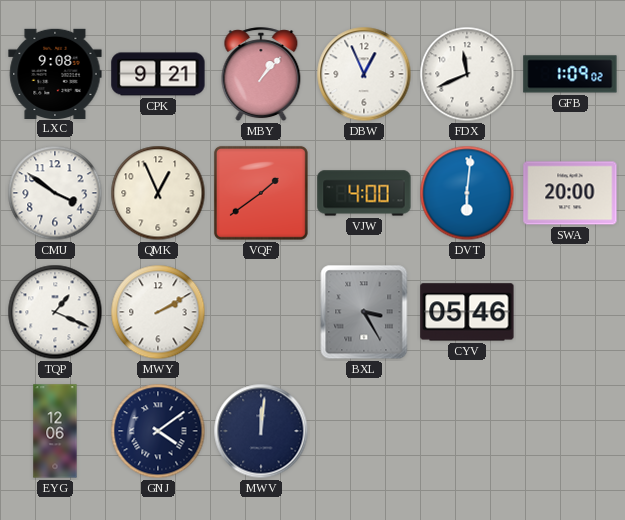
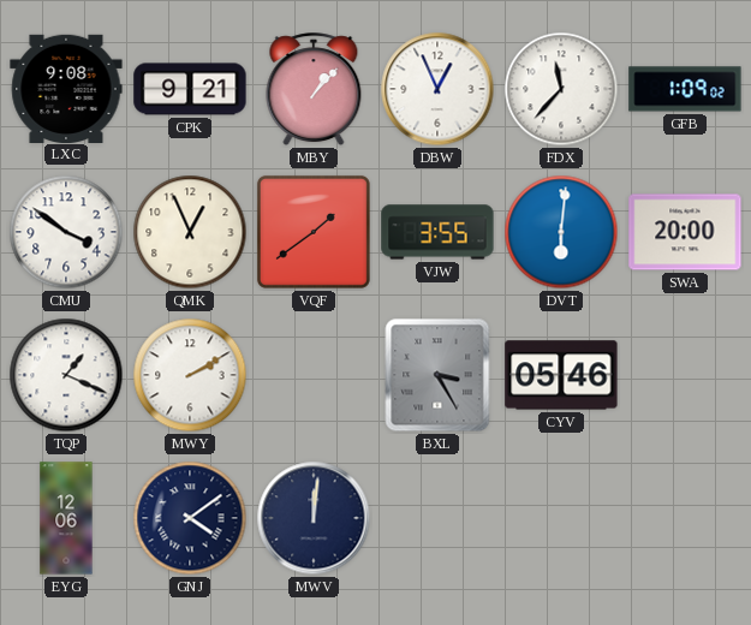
FDX: 11:41 -> 11:37
VJW: 4:00 -> 3:55
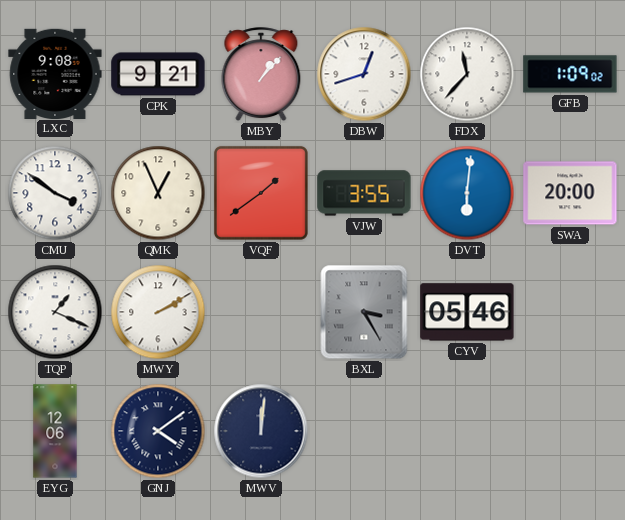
DBW: 12:56 -> 12:42
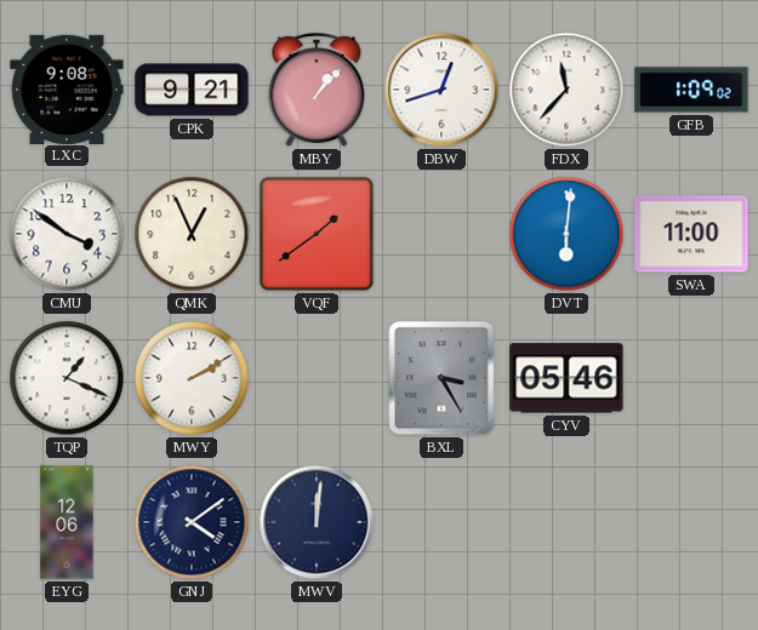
VJW: 3:55 -> none
SWA: 20:00 -> 11:00
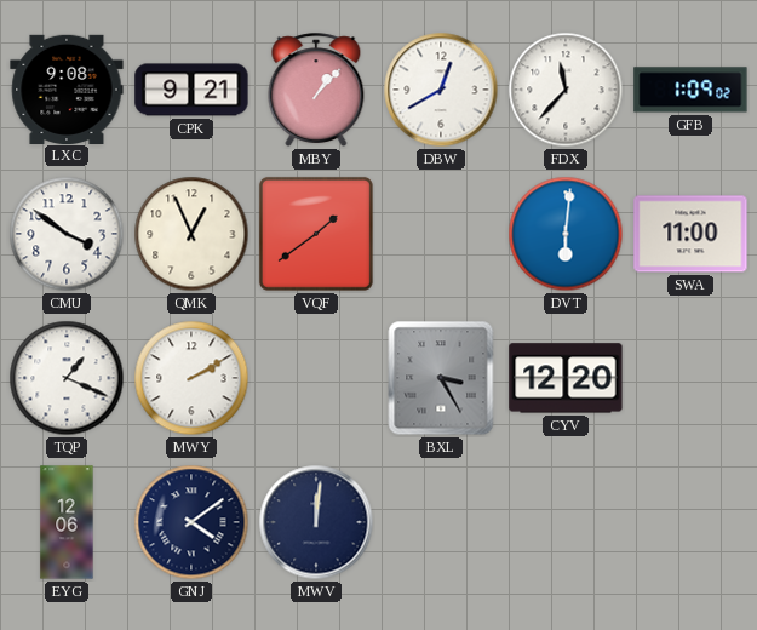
DBW: 12:42 -> 12:40
CYV: 05:46 -> 12:20
